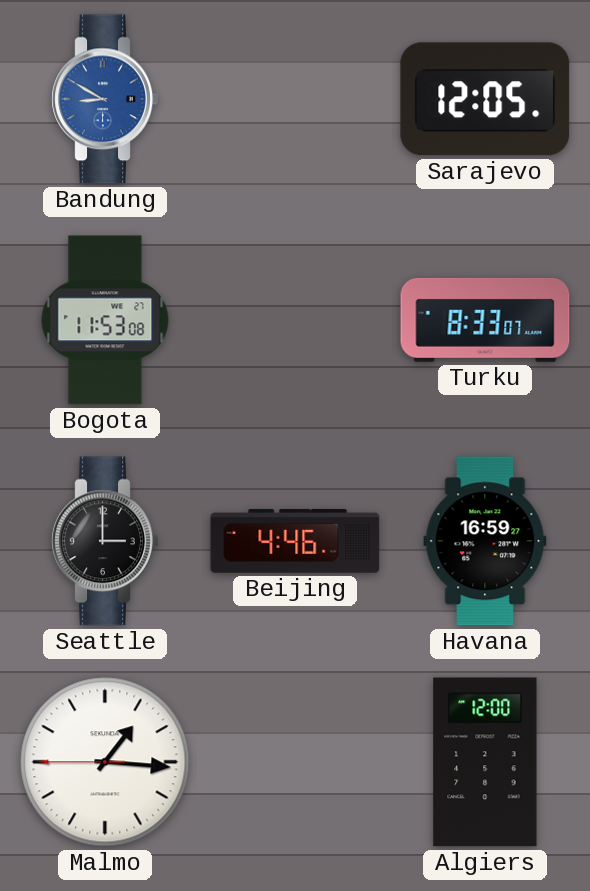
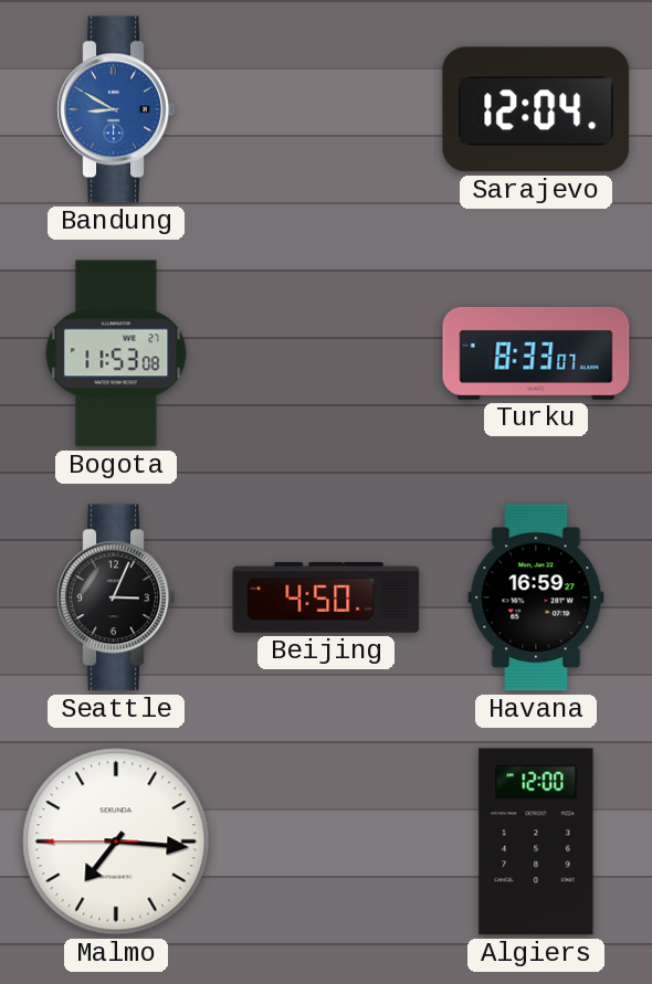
Sarajevo: 12:05 -> 12:04
Seattle: 3:00 -> 3:04
Beijing: 4:46 -> 4:50
Malmo: 1:15 -> 7:15
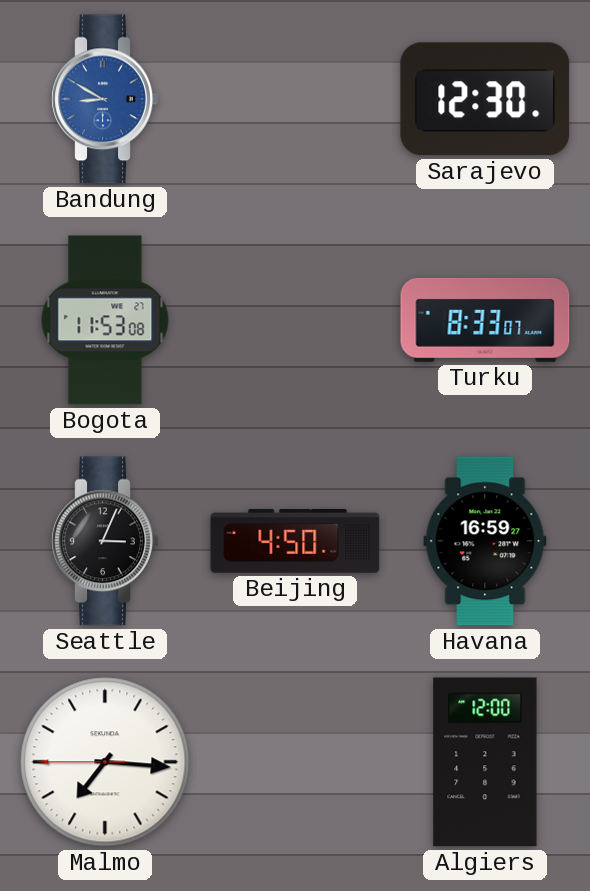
Sarajevo: 12:04 -> 12:30
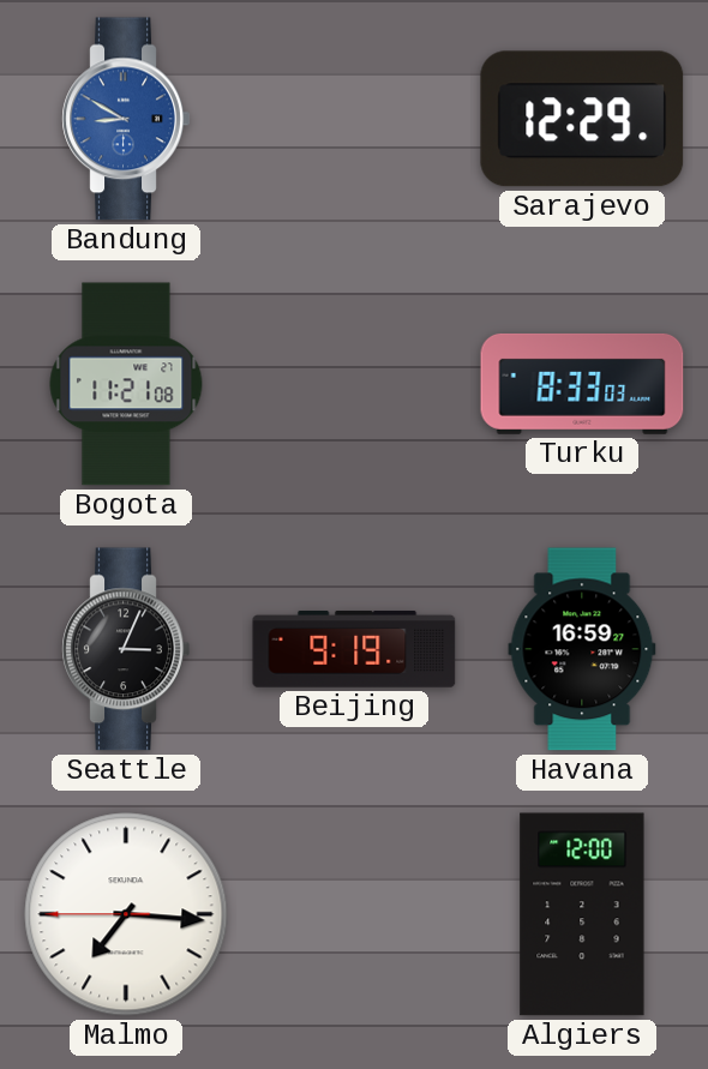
Sarajevo: 12:30 -> 12:29
Bogota: 11:53 -> 11:21
Turku: 8:33:07 -> 8:33:03
Beijing: 4:50 -> 9:19
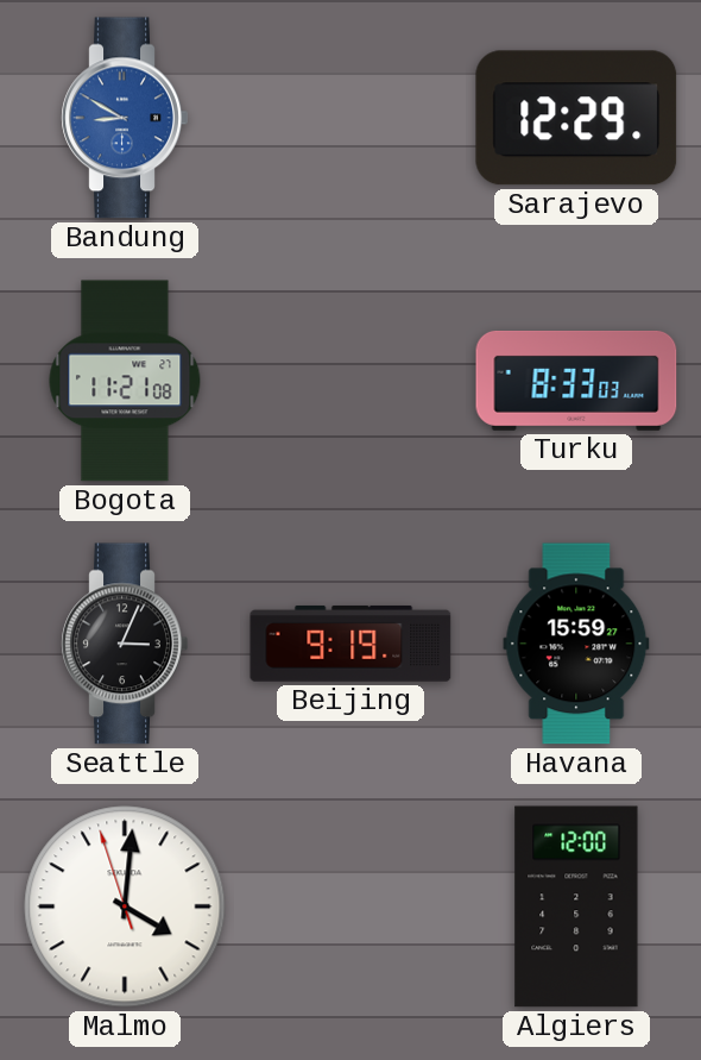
Havana: 16:59 -> 15:59
Malmo: 7:15 -> 4:00
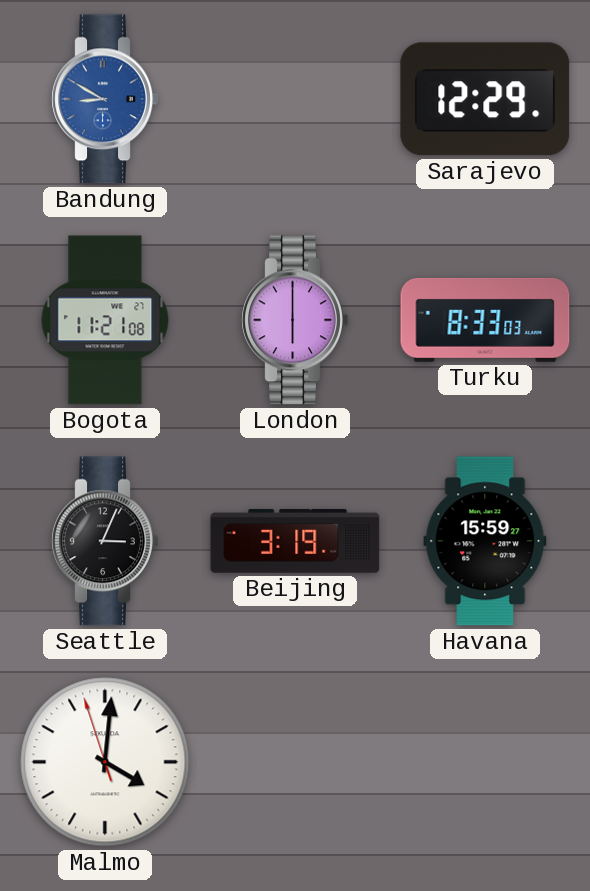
London: none -> 6:00
Beijing: 9:19 -> 3:19
Algiers: 12:00 -> none
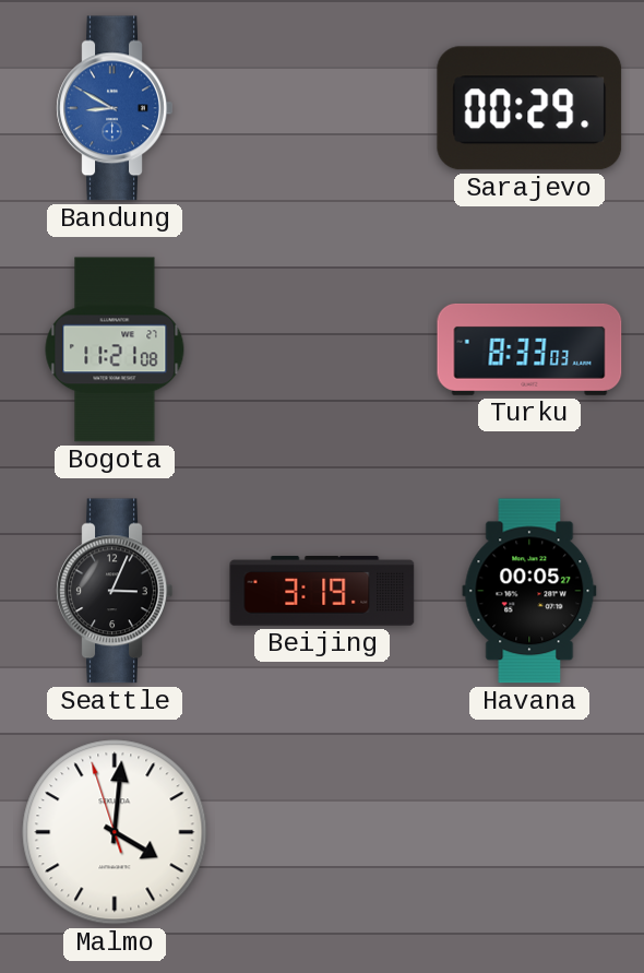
Sarajevo: 12:29 -> 00:29
London: 6:00 -> none
Havana: 15:59 -> 00:05
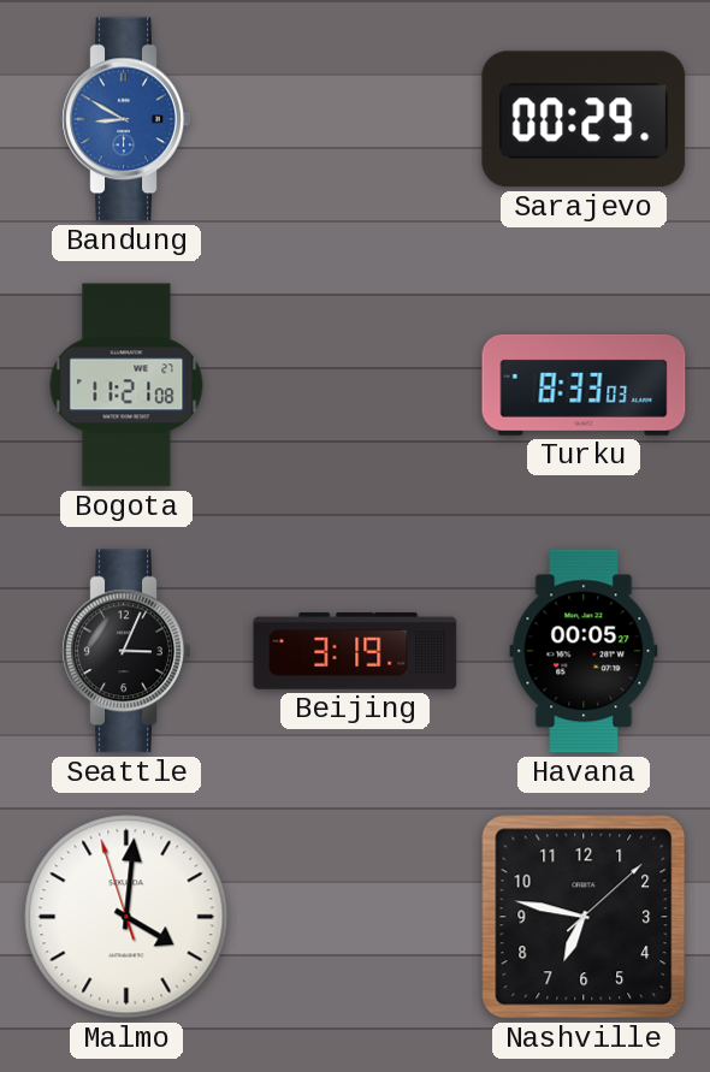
Nashville: none -> 6:47
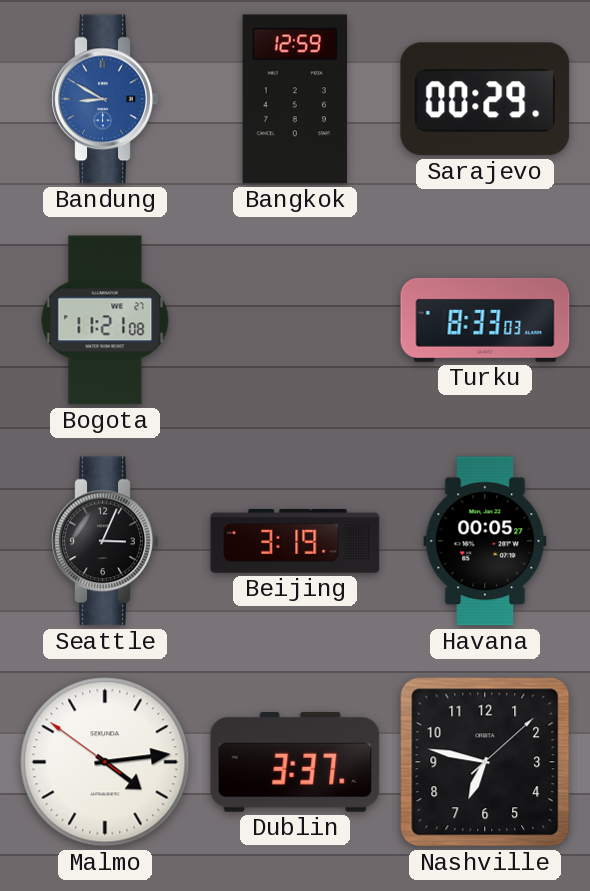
Bangkok: none -> 12:59
Malmo: 4:00 -> 4:13
Dublin: none -> 3:37
